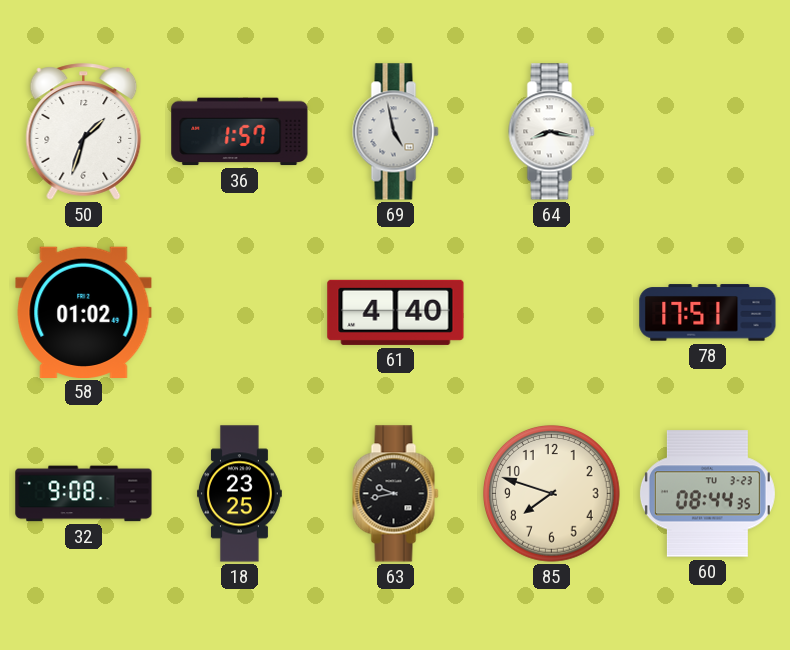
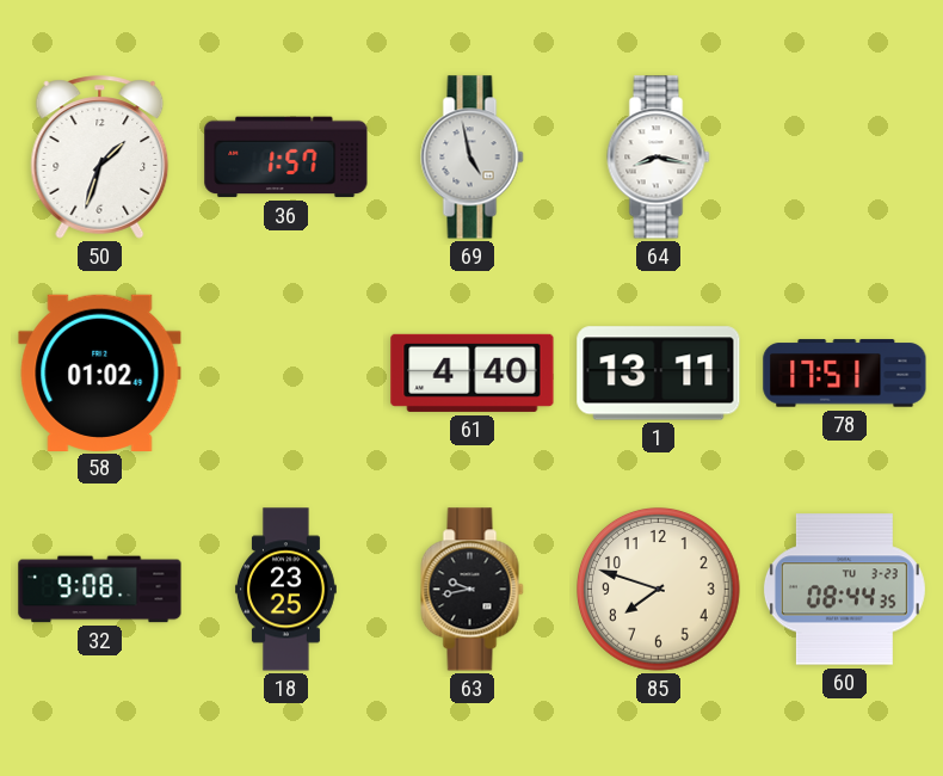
1: none -> 13:11
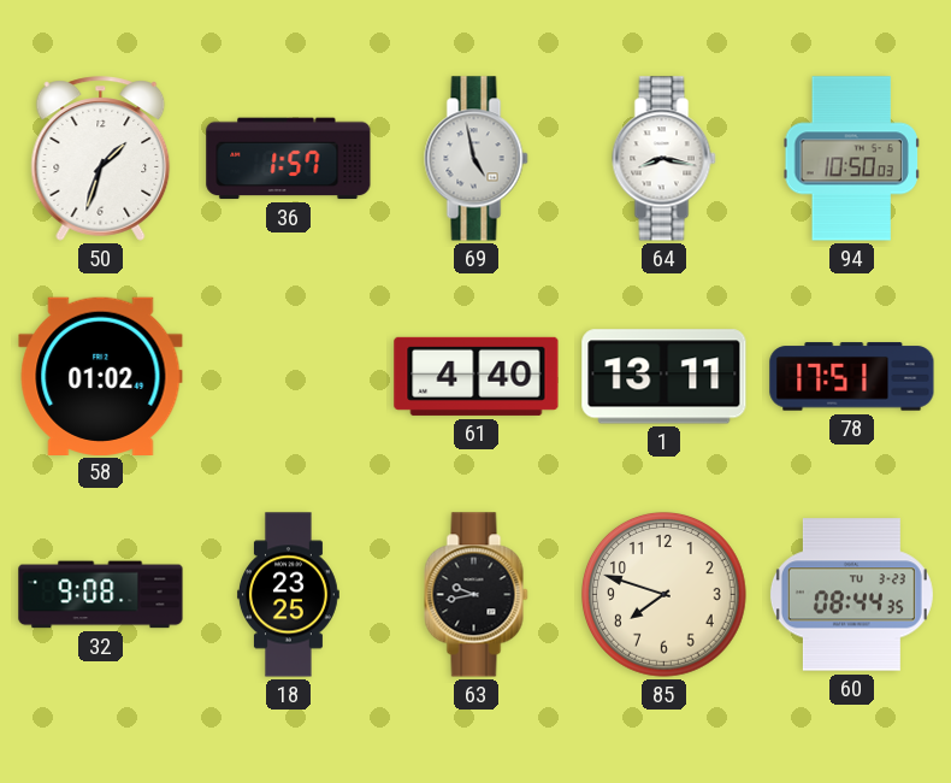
94: none -> 10:50
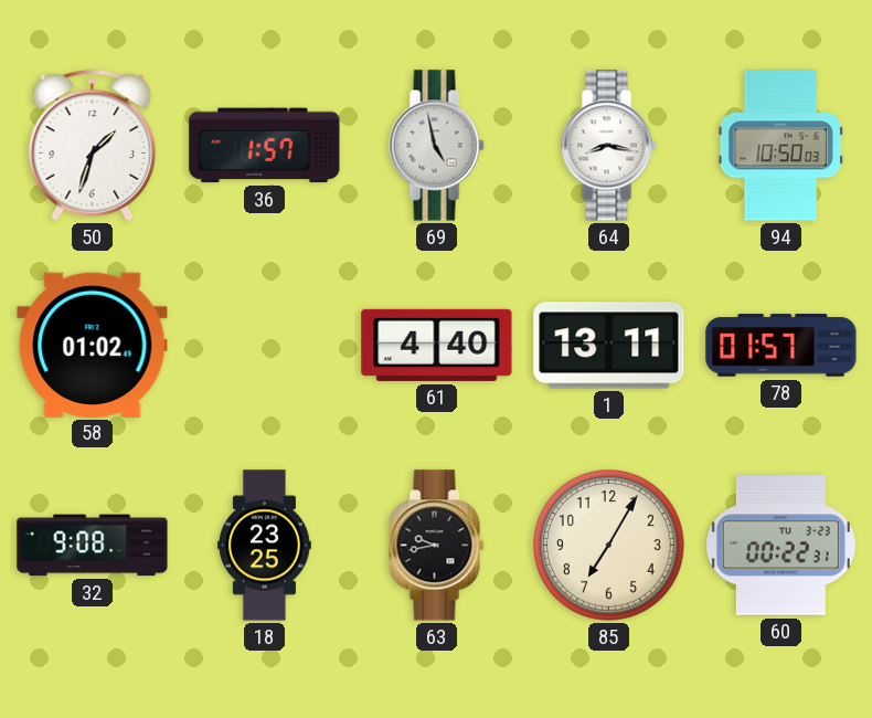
78: 17:51 -> 01:57
85: 7:48 -> 7:05
60: 08:44 -> 00:22
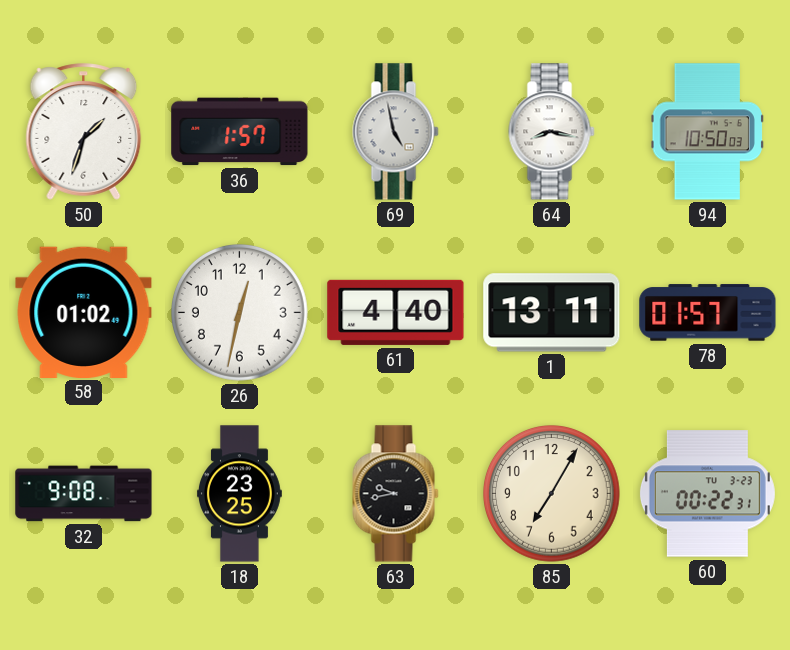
26: none -> 12:32
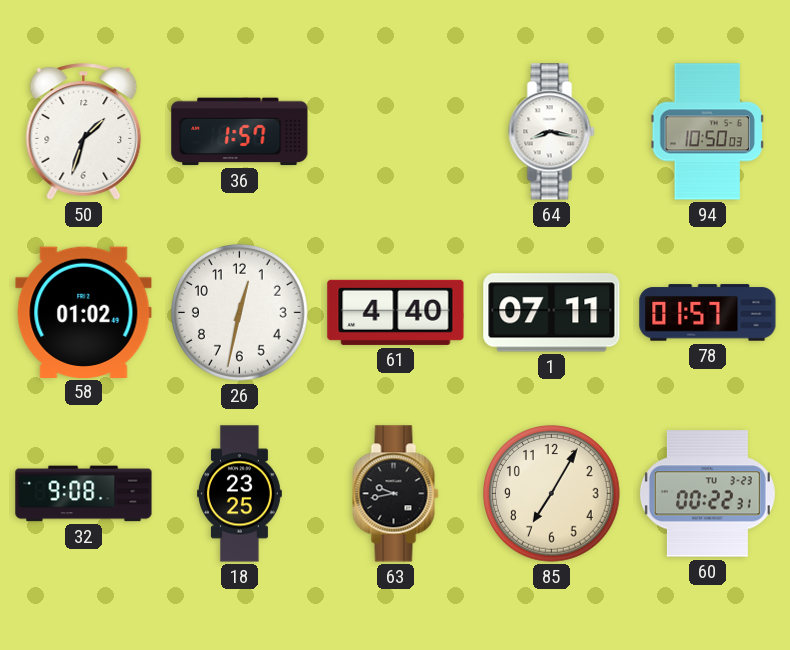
69: 4:58 -> none
1: 13:11 -> 07:11
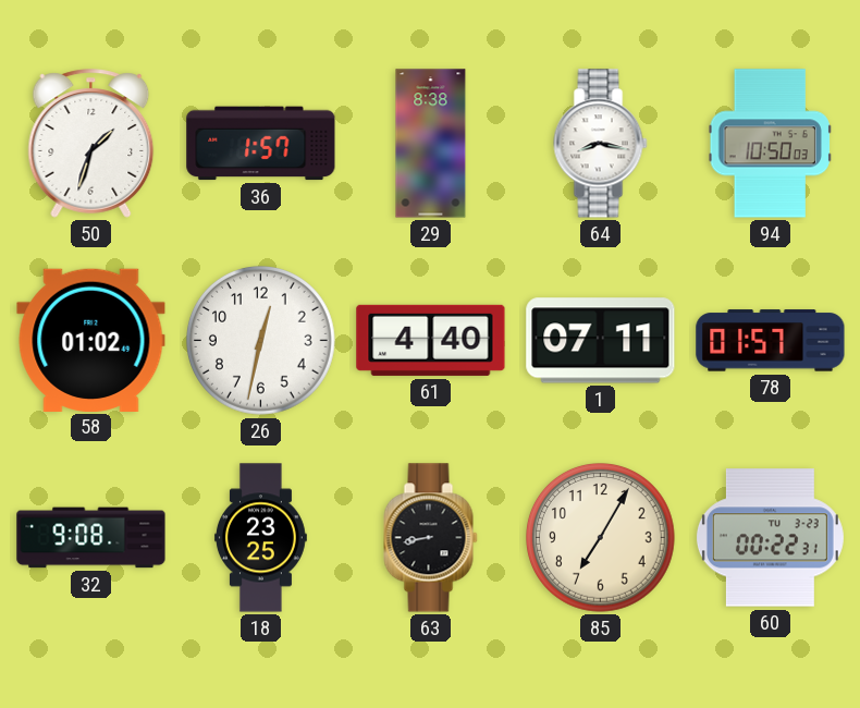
29: none -> 8:38
63: 9:43 -> 8:43
